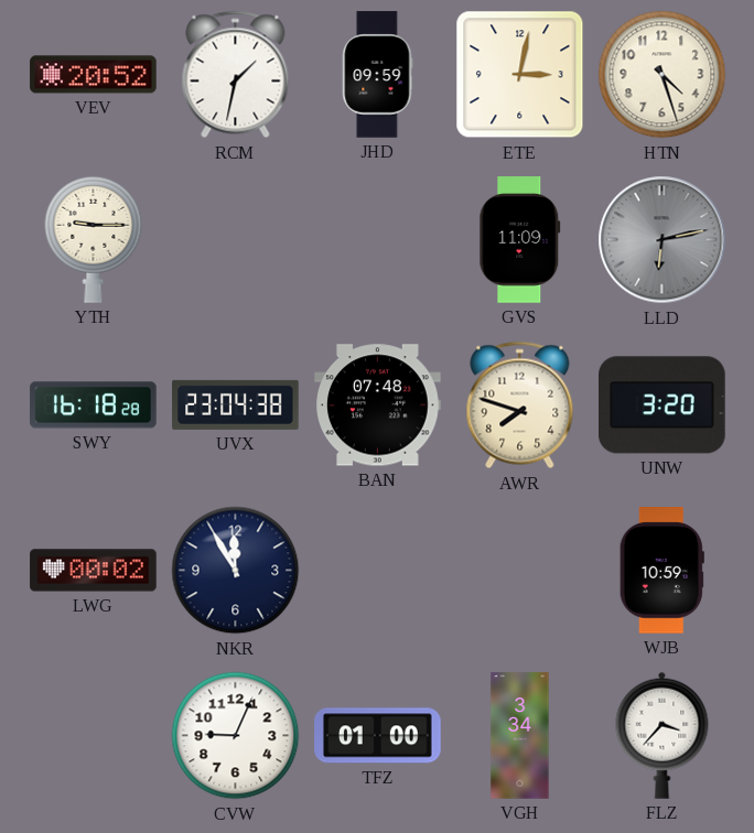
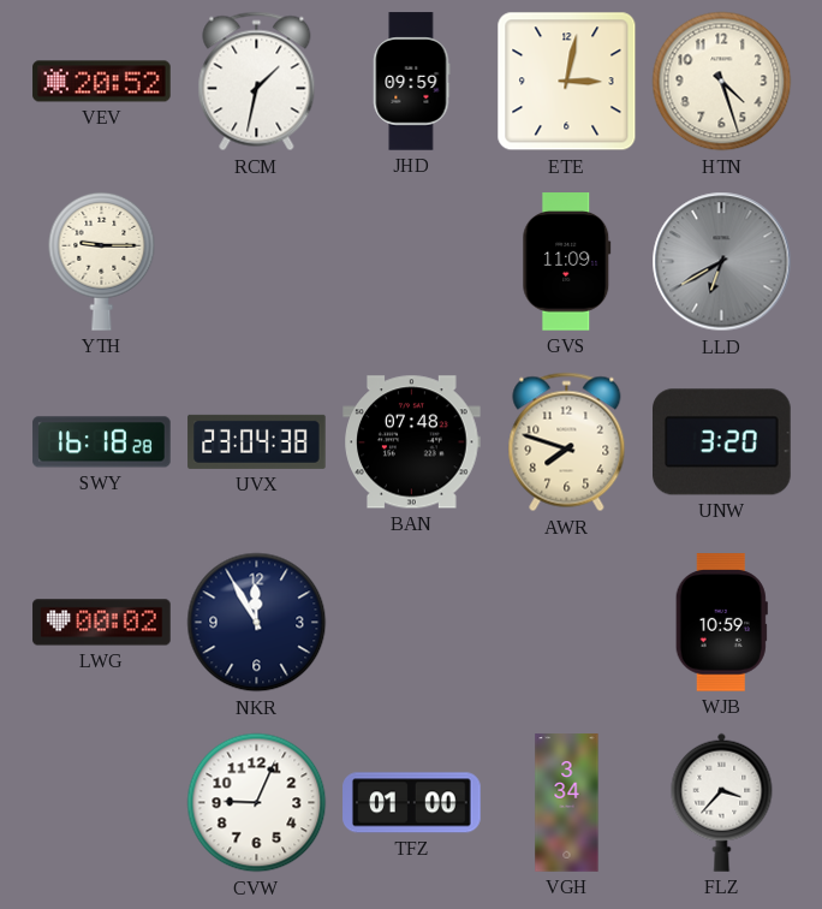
LLD: 6:13 -> 6:40
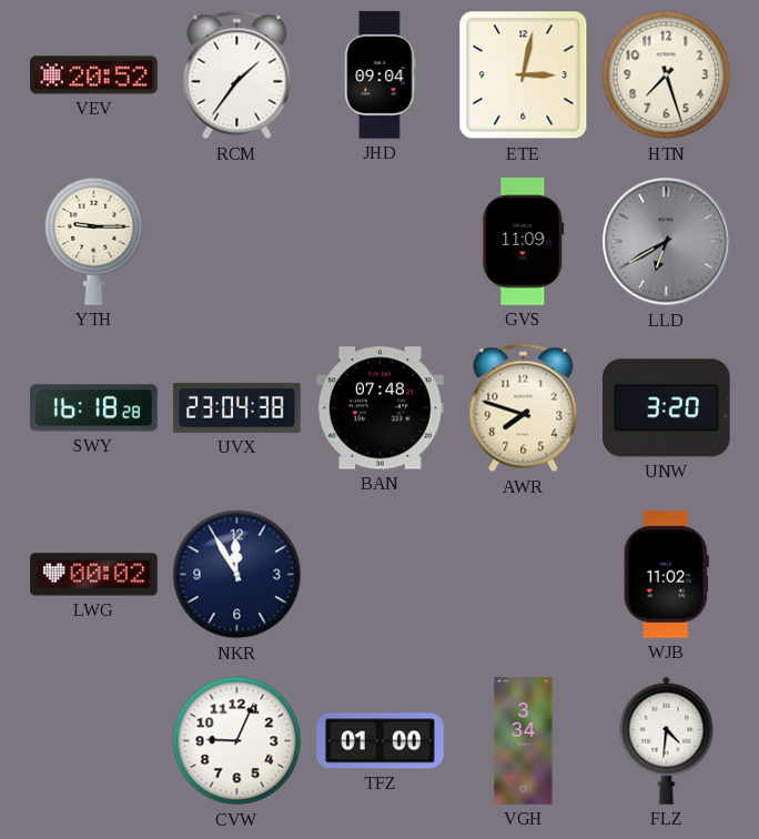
RCM: 1:32 -> 1:36
JHD: 09:59 -> 09:04
HTN: 4:27 -> 7:27
WJB: 10:59 -> 11:02
FLZ: 3:37 -> 4:31
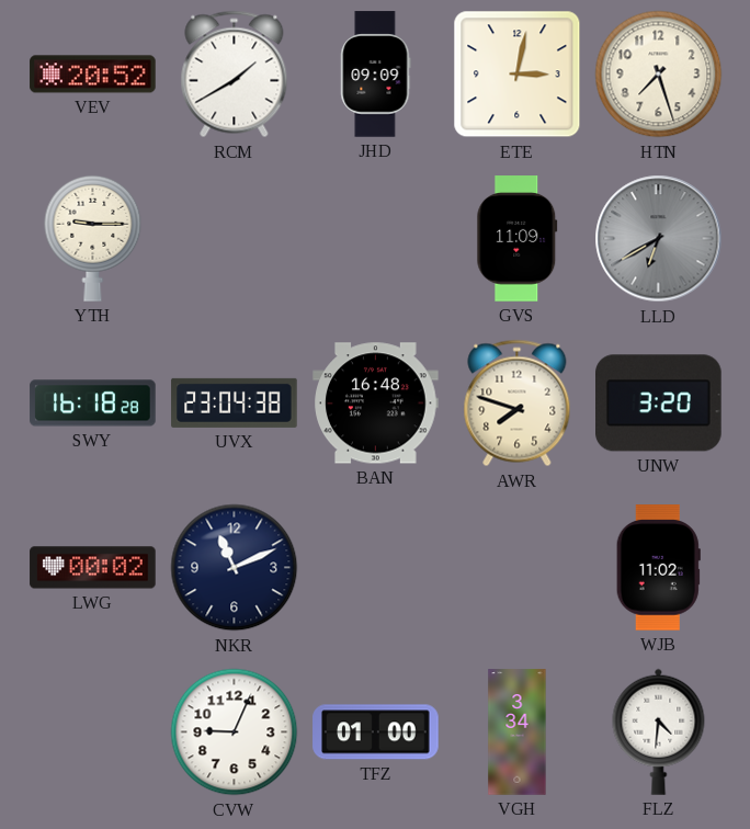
RCM: 1:36 -> 1:40
JHD: 09:04 -> 09:09
BAN: 07:48 -> 16:48
NKR: 11:55 -> 11:11
